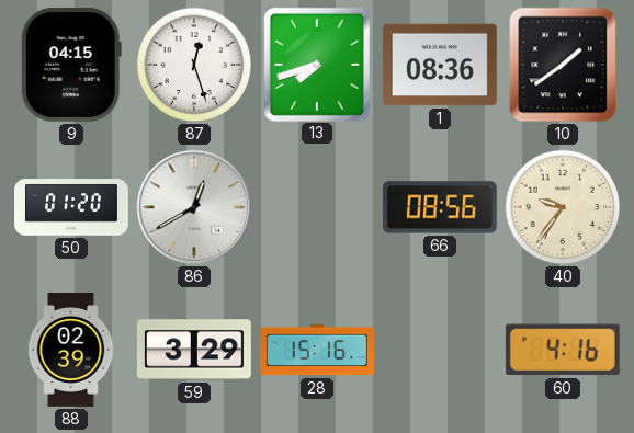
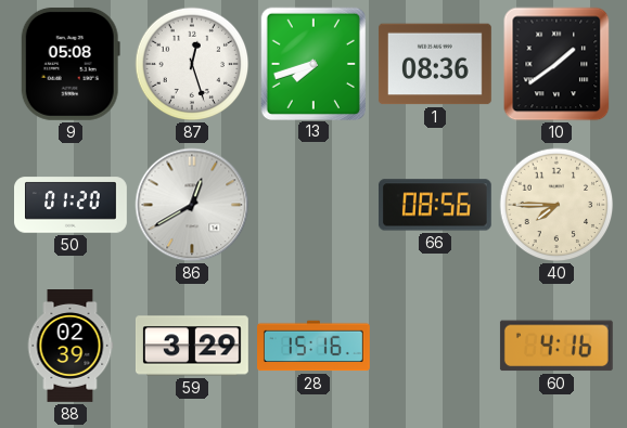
9: 04:15 -> 05:08
40: 9:36 -> 7:45
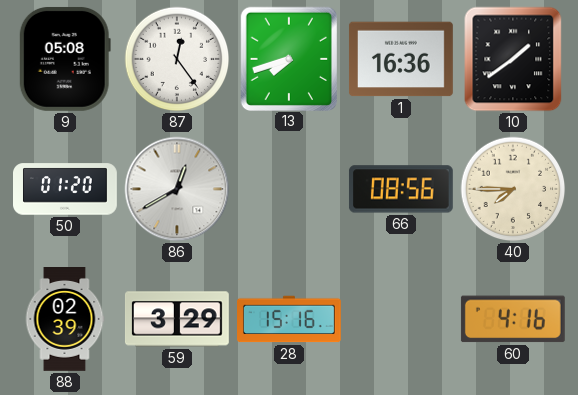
87: 12:27 -> 12:24
1: 08:36 -> 16:36
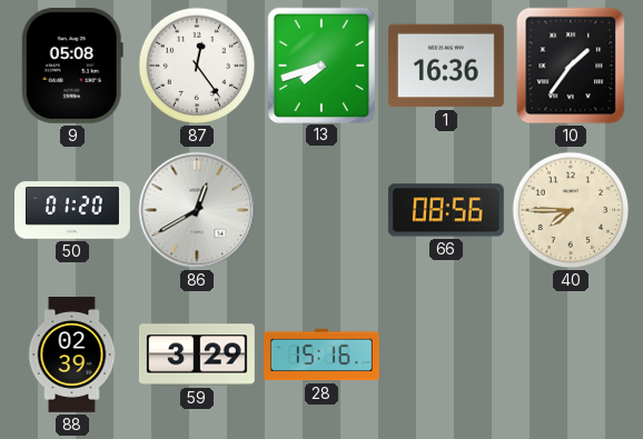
10: 1:39 -> 1:36
60: 4:16 -> none
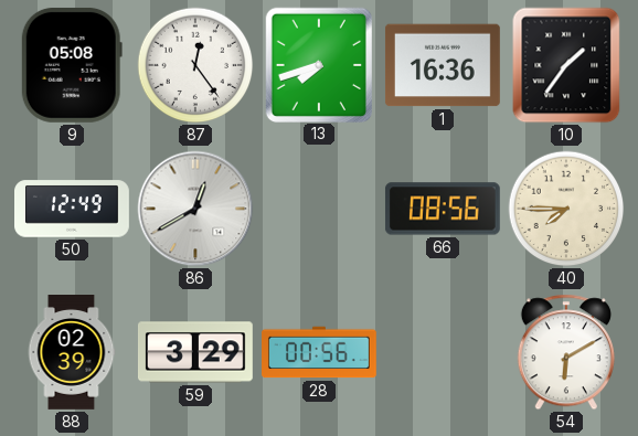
50: 01:20 -> 12:49
28: 15:16 -> 00:56
54: none -> 6:10
